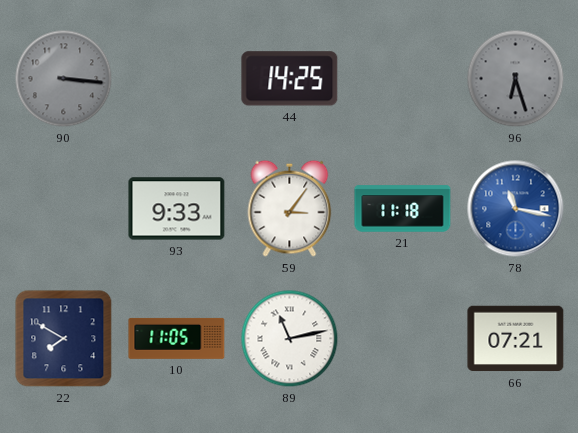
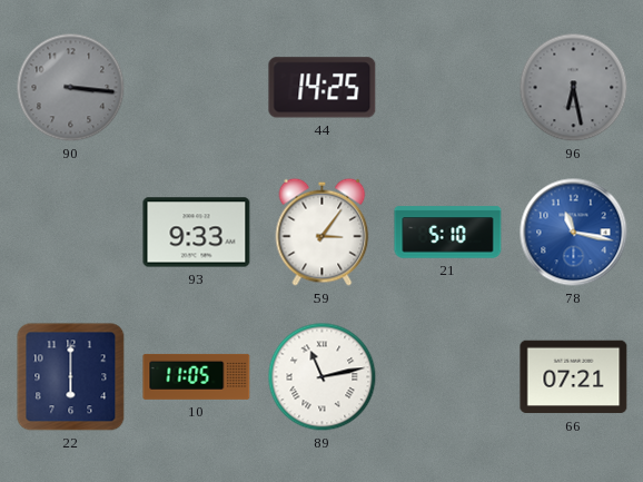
96: 6:27 -> 6:28
21: 11:18 -> 5:10
22: 7:50 -> 6:00
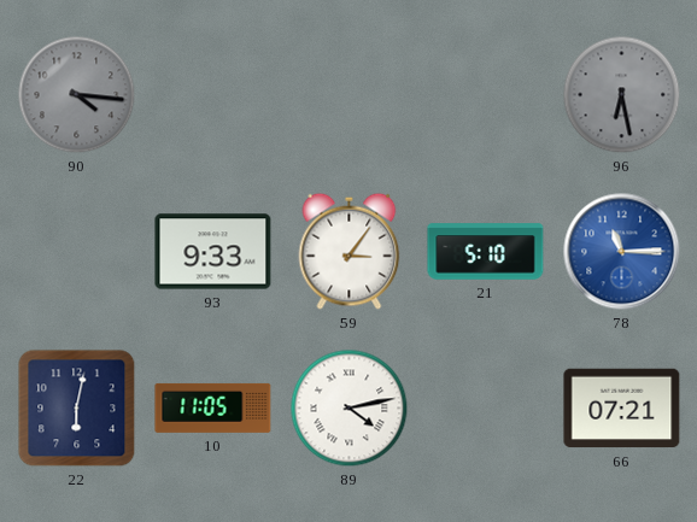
90: 3:16 -> 4:16
44: 14:25 -> none
78: 11:17 -> 11:15
22: 6:00 -> 6:02
89: 11:13 -> 4:13
